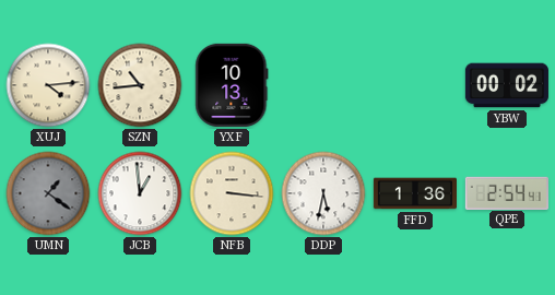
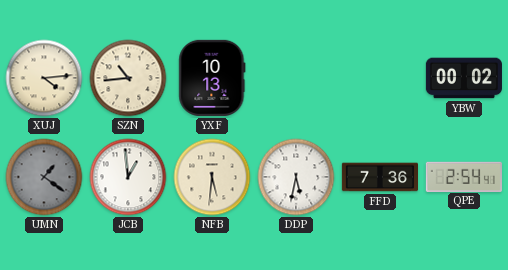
NFB: 3:16 -> 5:31
FFD: 1:36 -> 7:36
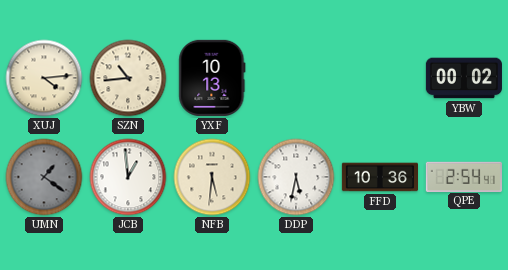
FFD: 7:36 -> 10:36
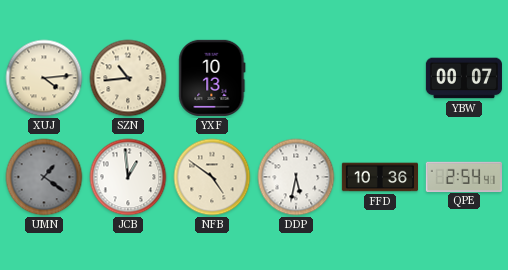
YBW: 00:02 -> 00:07
NFB: 5:31 -> 4:51
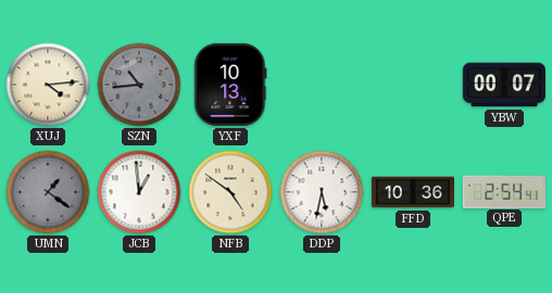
SZN dial: cream -> grey
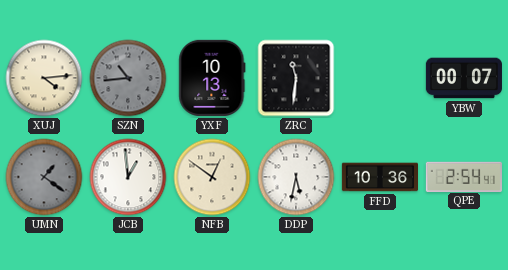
ZRC: none -> 11:31
NFB: 4:51 -> 12:51
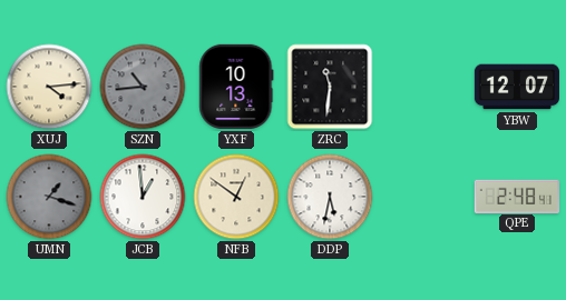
YBW: 00:07 -> 12:07
UMN: 1:21 -> 1:18
FFD: 10:36 -> none
QPE: 2:54 -> 2:48
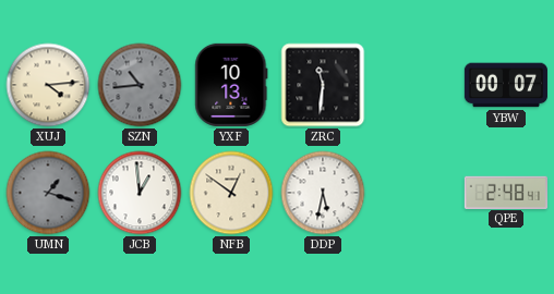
YBW: 12:07 -> 00:07
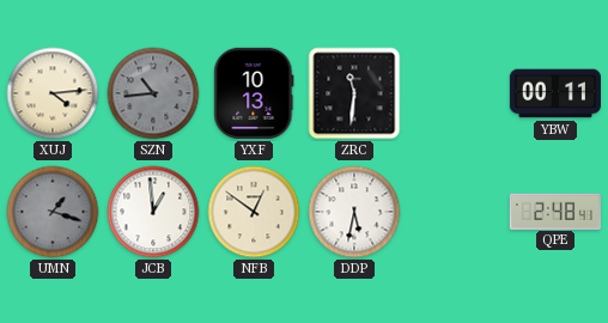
YBW: 00:07 -> 00:11
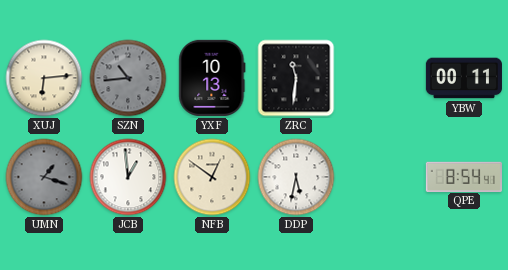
XUJ: 4:14 -> 6:14
QPE: 2:48 -> 8:54
